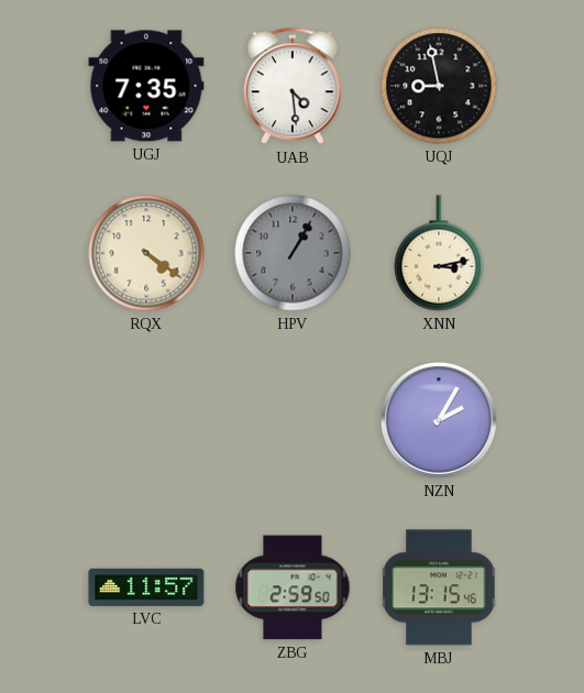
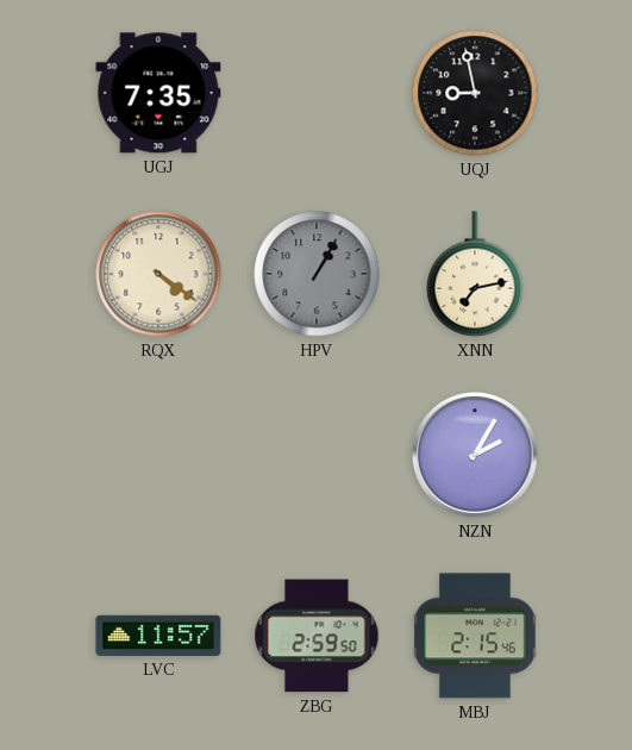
UAB: 4:29 -> none
XNN: 3:13 -> 7:13
MBJ: 13:15 -> 2:15
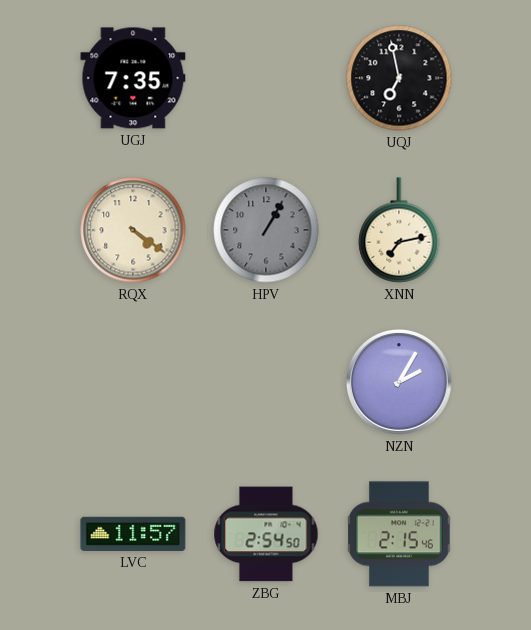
UQJ: 8:58 -> 6:58
ZBG: 2:59 -> 2:54
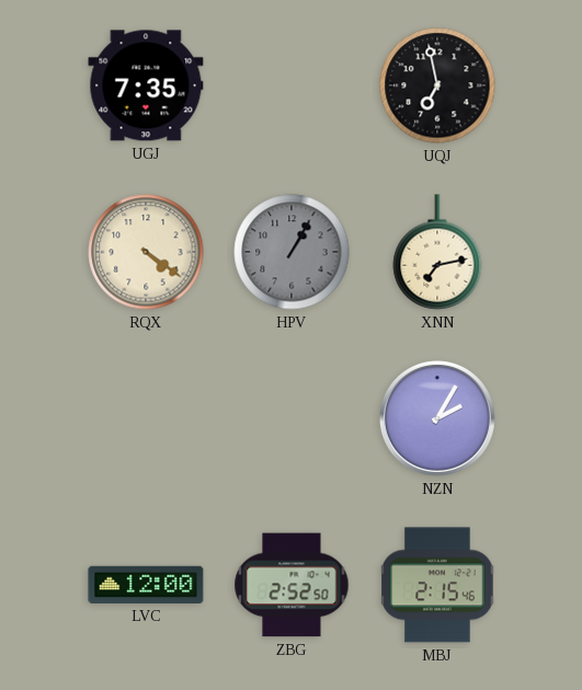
LVC: 11:57 -> 12:00
ZBG: 2:54 -> 2:52
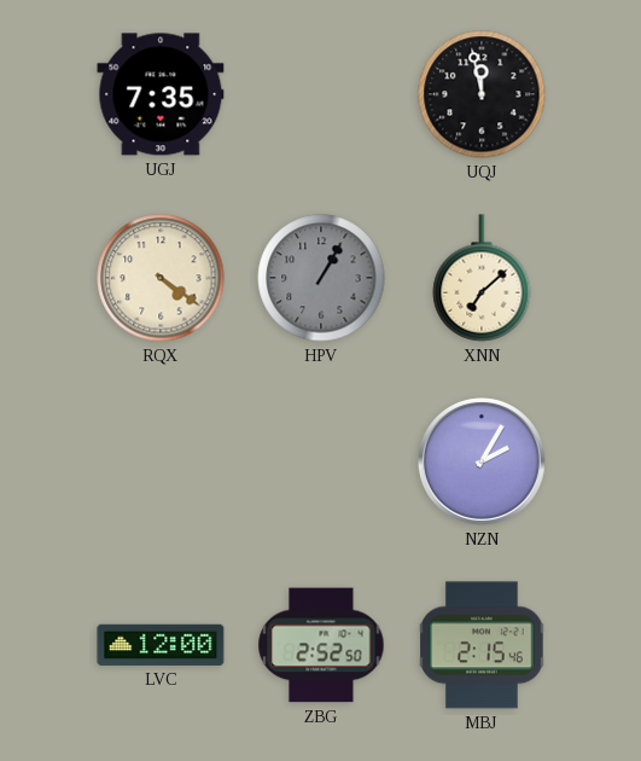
UQJ: 6:58 -> 11:58
XNN: 7:13 -> 7:08
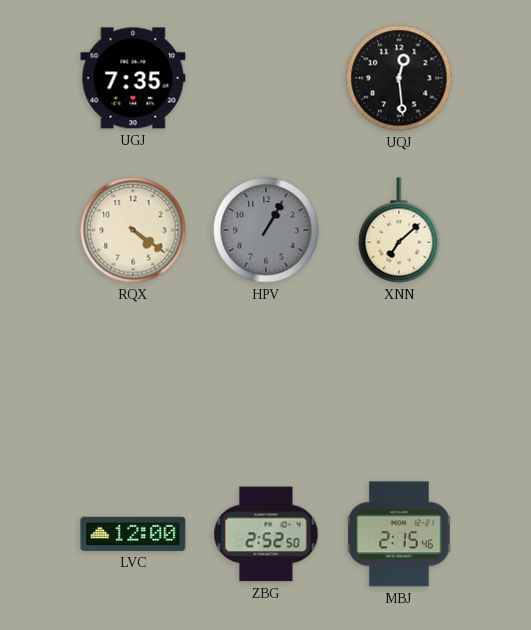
UQJ: 11:58 -> 12:29
NZN: 2:05 -> none
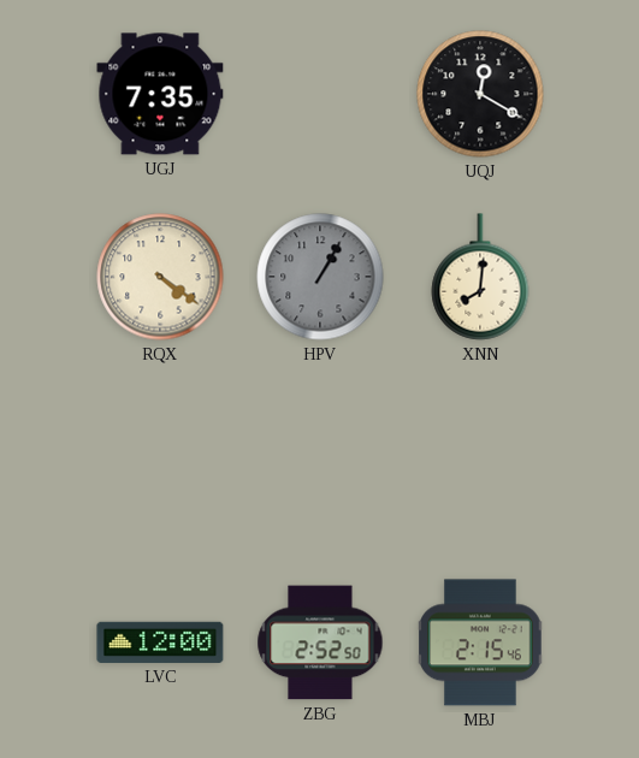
UQJ: 12:29 -> 12:20
XNN: 7:08 -> 8:01
